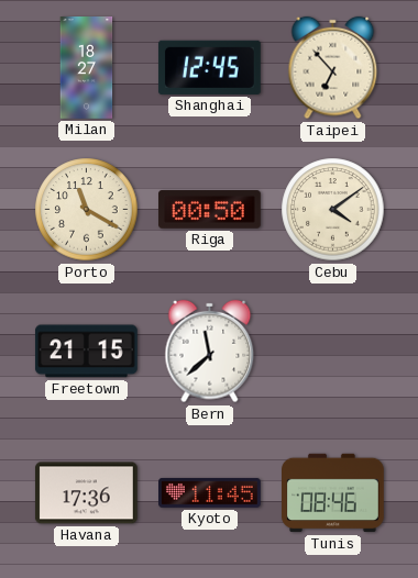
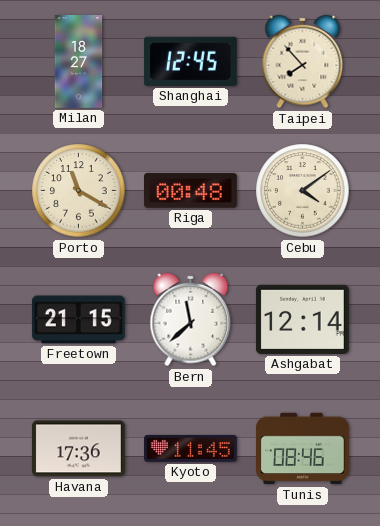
Taipei: 6:53 -> 7:53
Riga: 00:50 -> 00:48
Ashgabat: none -> 12:14
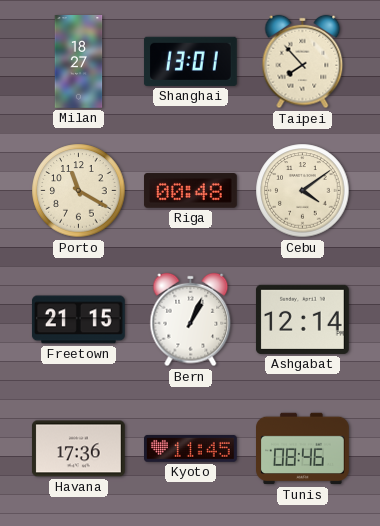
Shanghai: 12:45 -> 13:01
Bern: 11:38 -> 1:04
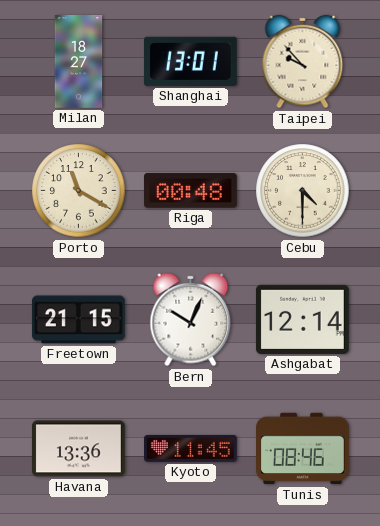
Taipei: 7:53 -> 9:53
Cebu: 4:09 -> 4:30
Bern: 1:04 -> 10:04
Havana: 17:36 -> 13:36
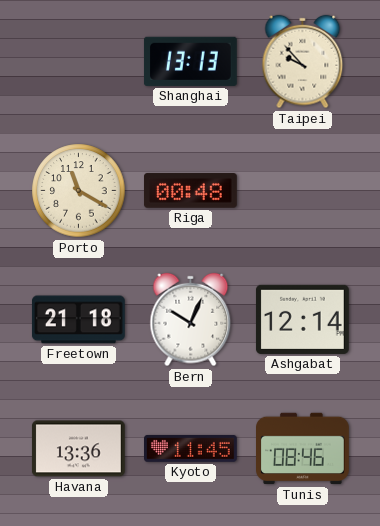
Milan: 18:27 -> none
Shanghai: 13:01 -> 13:13
Cebu: 4:30 -> none
Freetown: 21:15 -> 21:18
